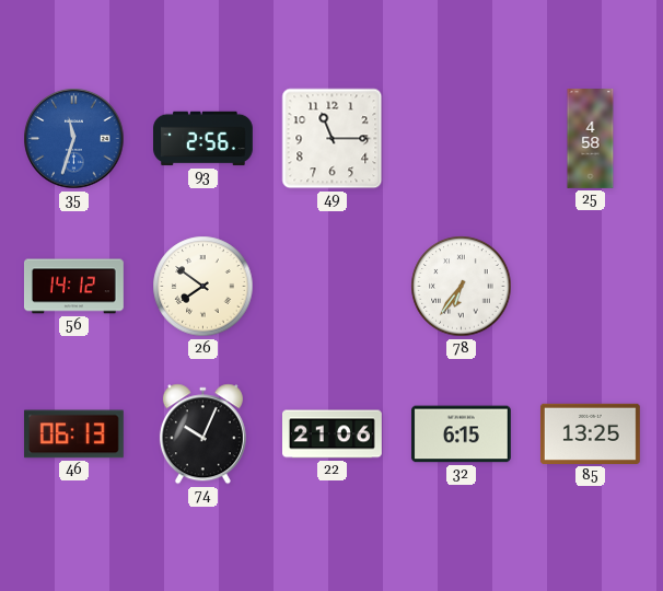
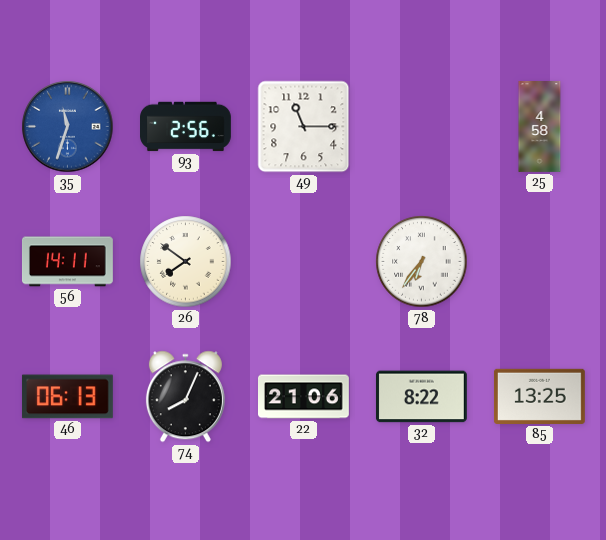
56: 14:12 -> 14:11
74: 10:04 -> 8:04
32: 6:15 -> 8:22
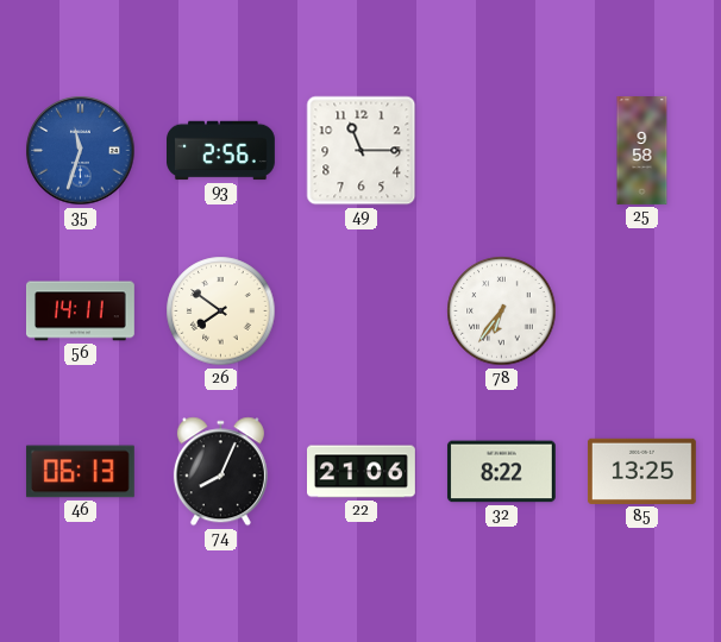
25: 4:58 -> 9:58
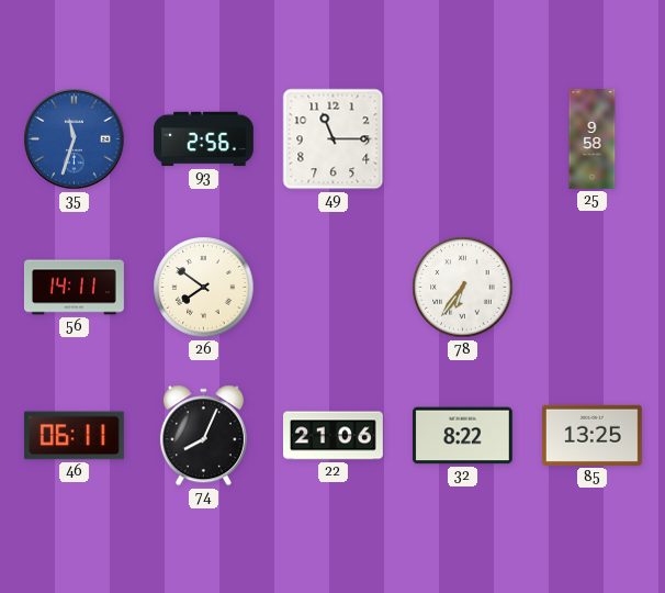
46: 06:13 -> 06:11
